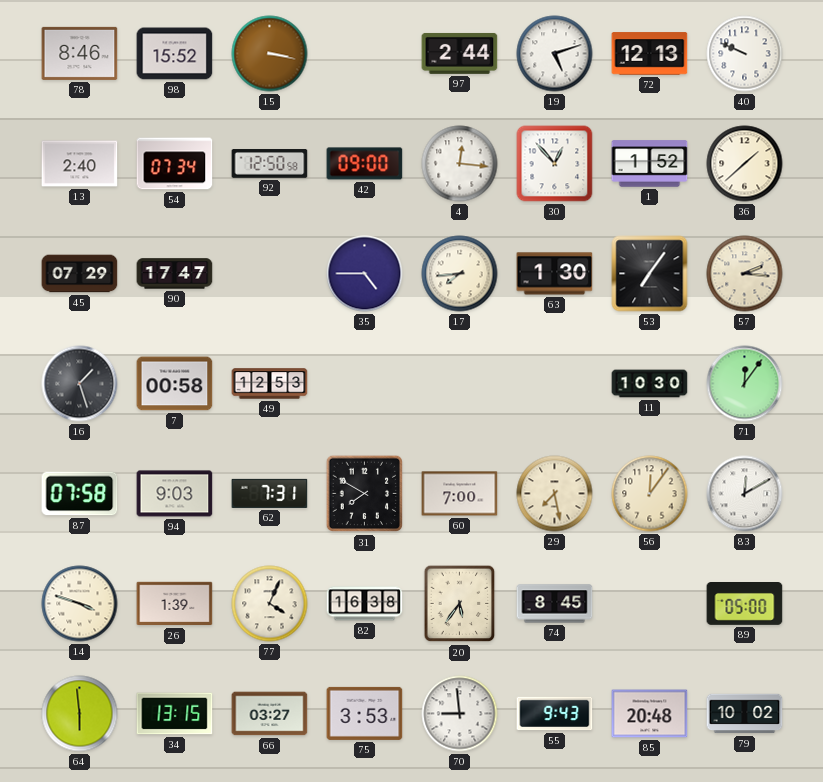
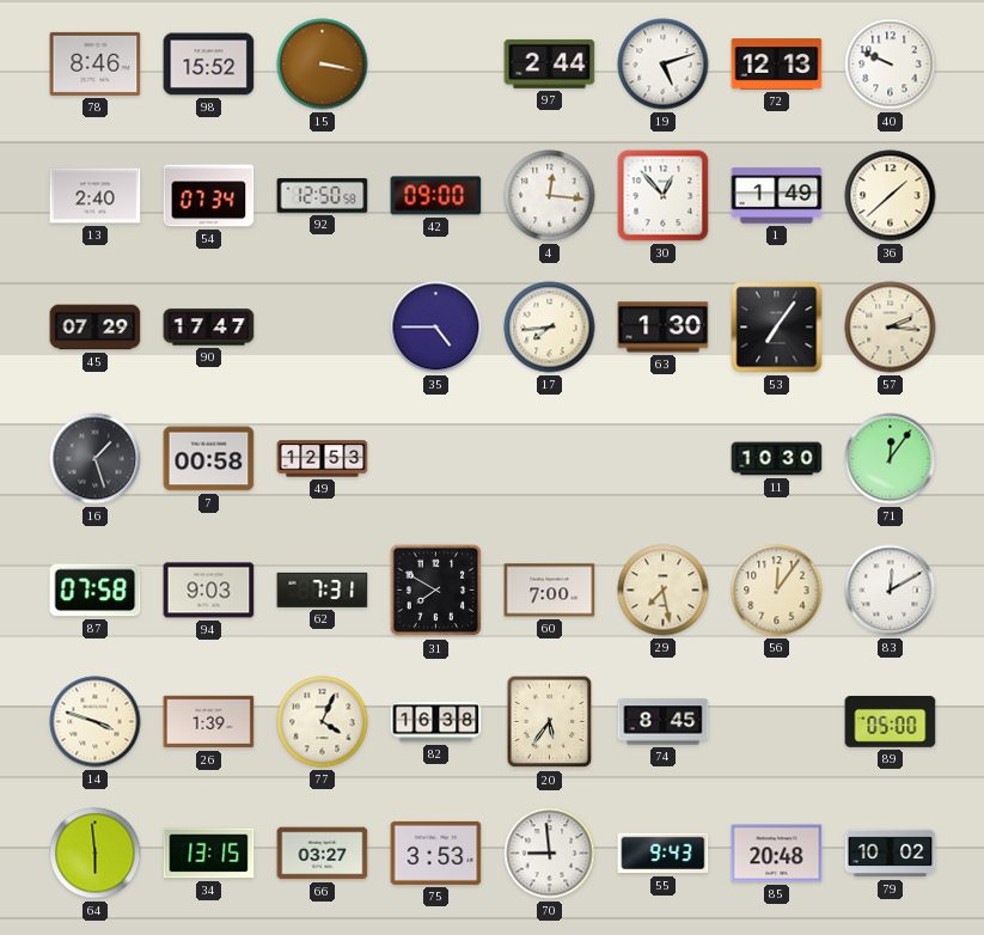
1: 1:52 -> 1:49
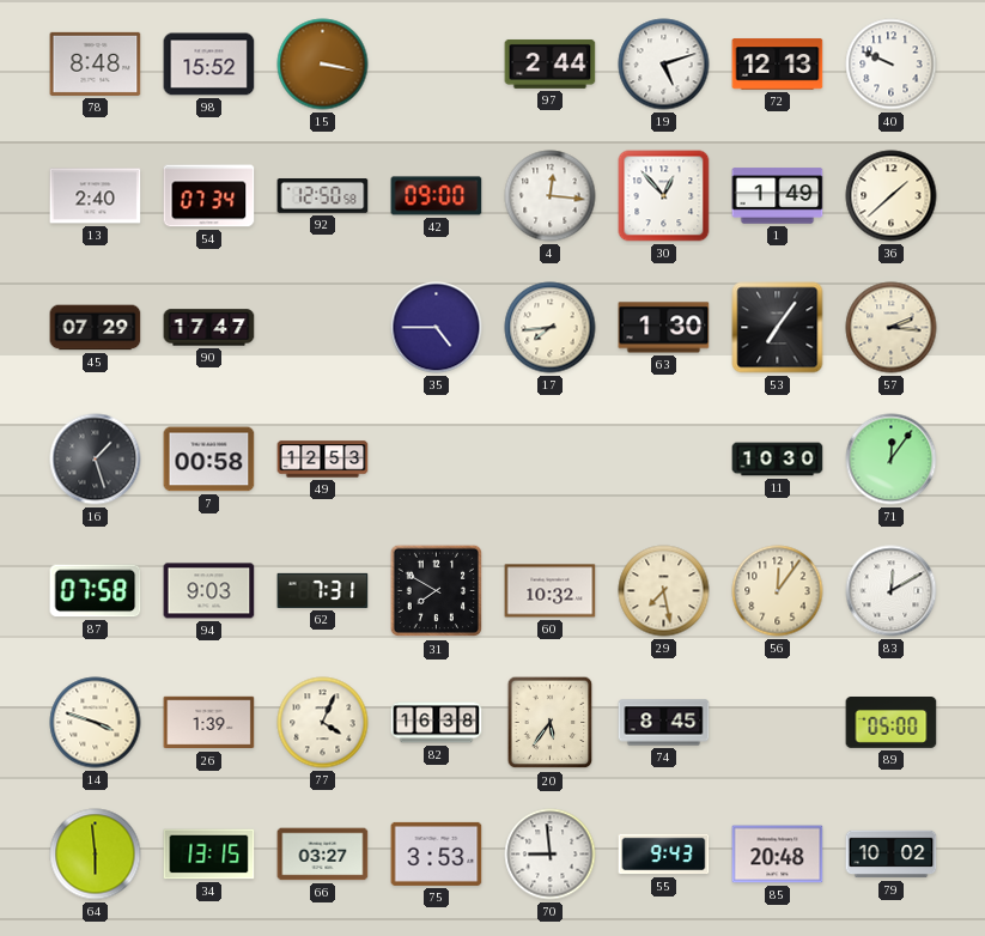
78: 8:46 -> 8:48
60: 7:00 -> 10:32
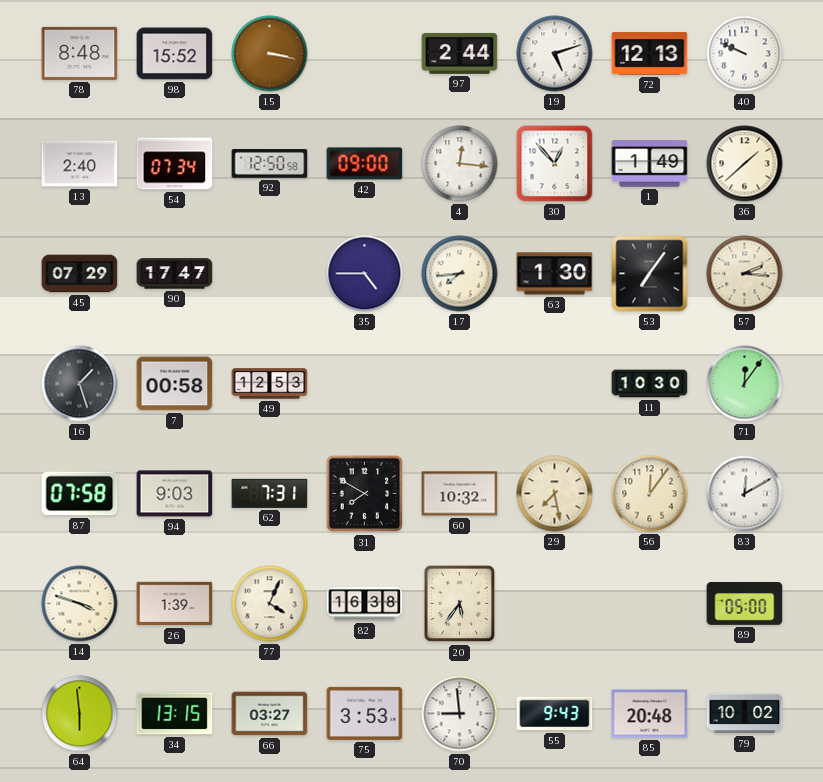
74: 8:45 -> none
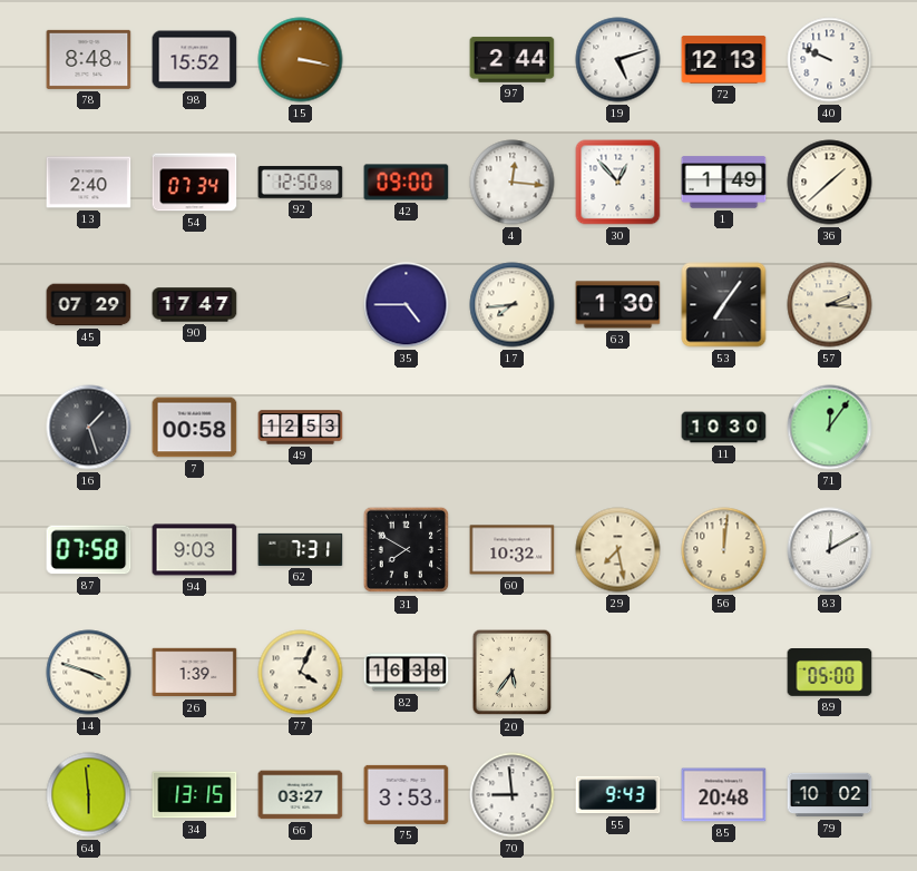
56: 12:06 -> 12:01
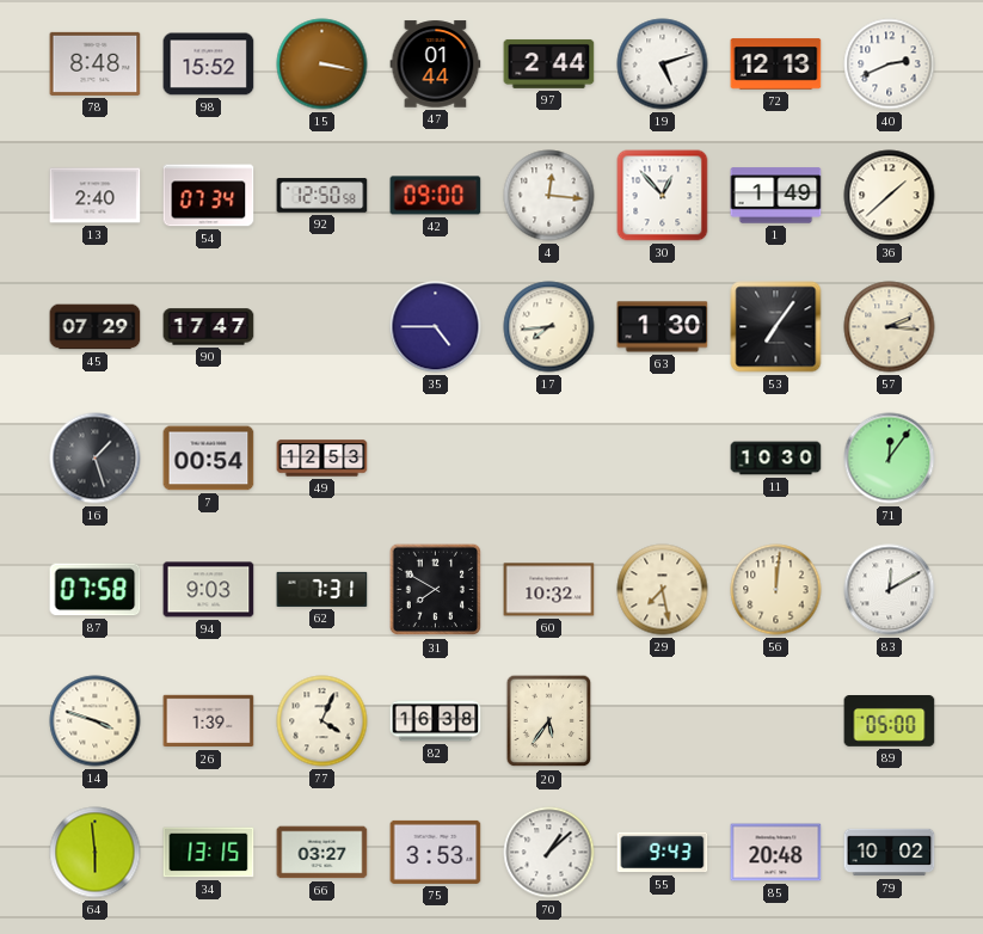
47: none -> 01:44
40: 9:49 -> 2:41
7: 00:58 -> 00:54
70: 8:59 -> 1:08
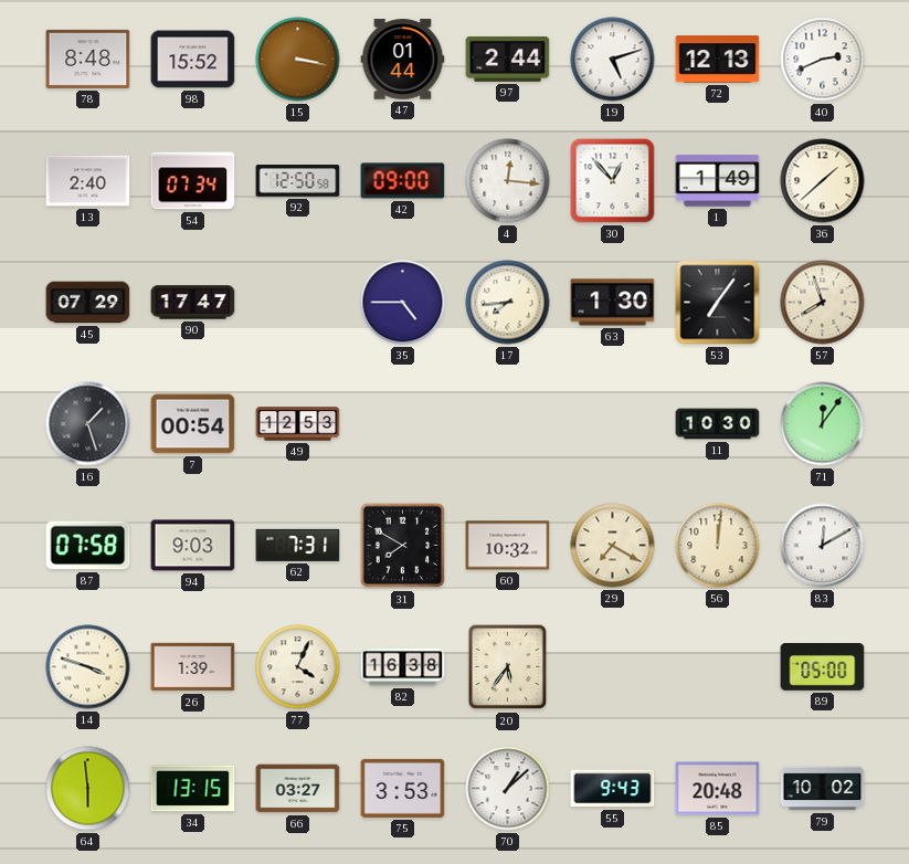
57: 2:16 -> 7:57
29: 7:28 -> 7:20
